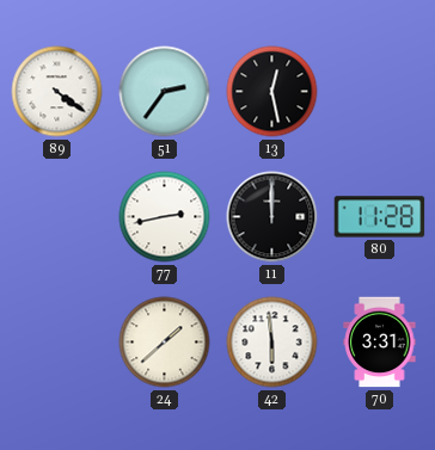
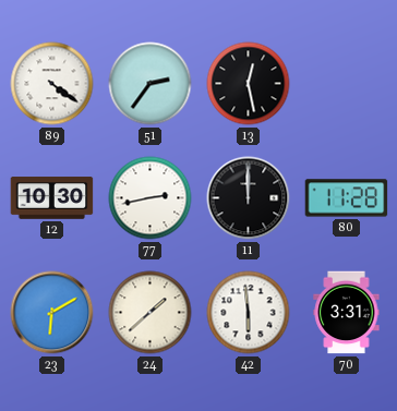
12: none -> 10:30
23: none -> 6:10
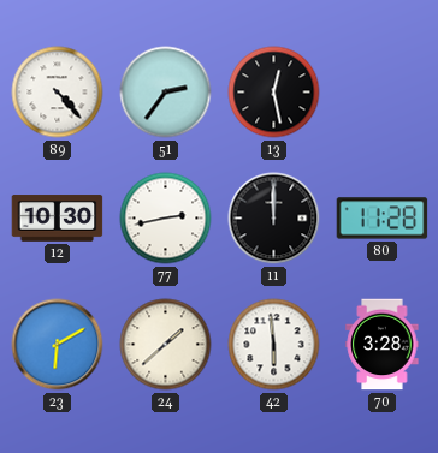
89: 4:21 -> 4:23
70: 3:31 -> 3:28
